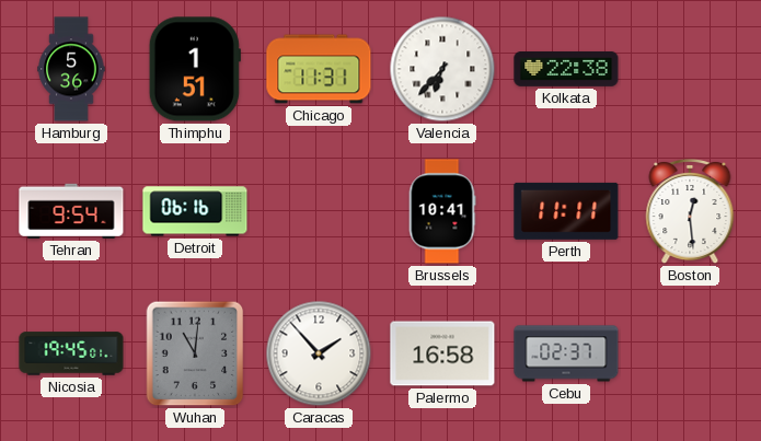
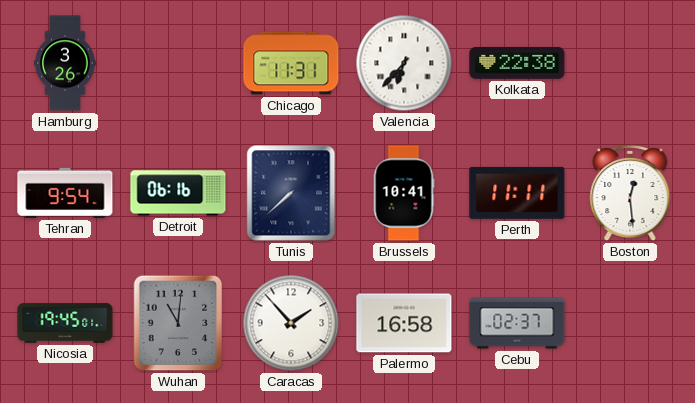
Hamburg: 5:36 -> 3:26
Thimphu: 1:51 -> none
Tunis: none -> 7:38
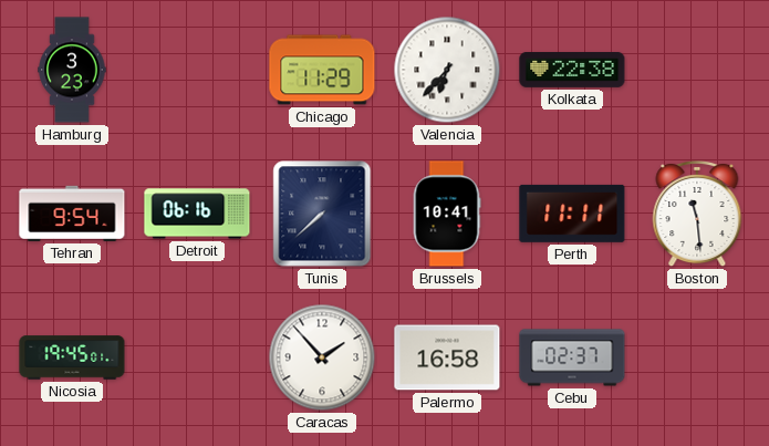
Hamburg: 3:26 -> 3:23
Chicago: 11:31 -> 11:29
Boston: 12:29 -> 11:29
Wuhan: 11:01 -> none
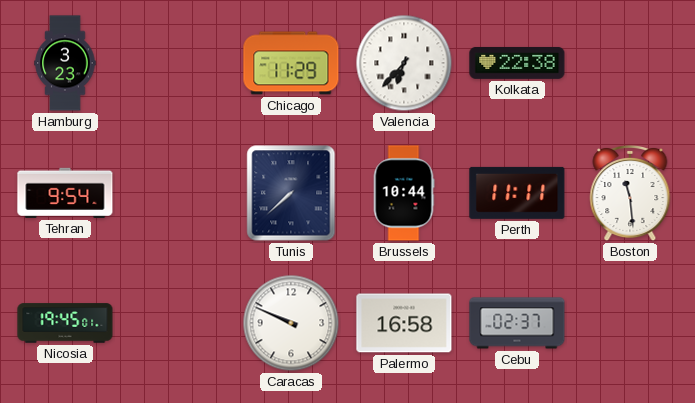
Detroit: 06:16 -> none
Brussels: 10:41 -> 10:44
Caracas: 1:53 -> 9:49
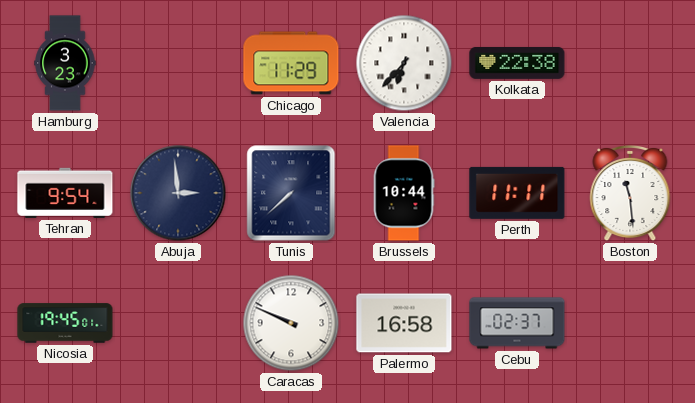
Abuja: none -> 2:59
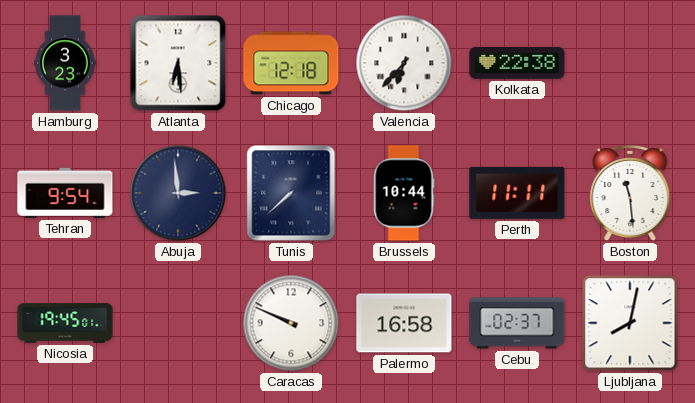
Atlanta: none -> 6:29
Chicago: 11:29 -> 12:18
Ljubljana: none -> 8:02
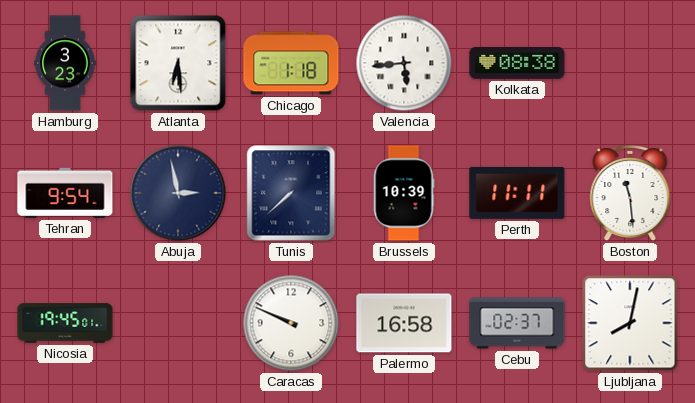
Chicago: 12:18 -> 1:18
Valencia: 6:37 -> 5:44
Kolkata: 22:38 -> 08:38
Abuja: 2:59 -> 2:58
Brussels: 10:44 -> 10:39
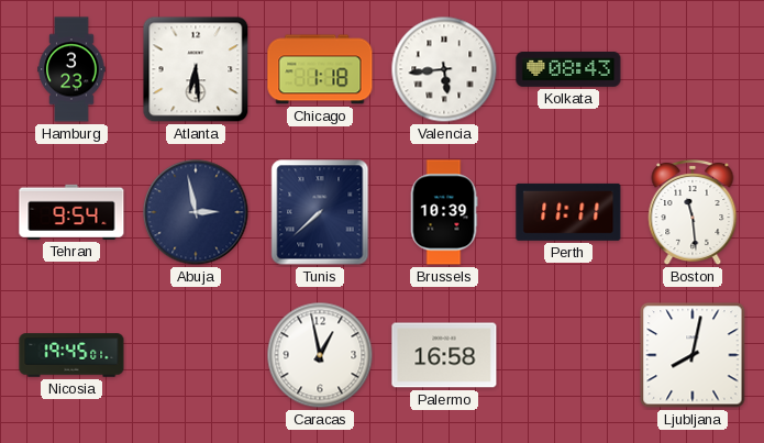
Kolkata: 08:38 -> 08:43
Caracas: 9:49 -> 12:58
Cebu: 02:37 -> none
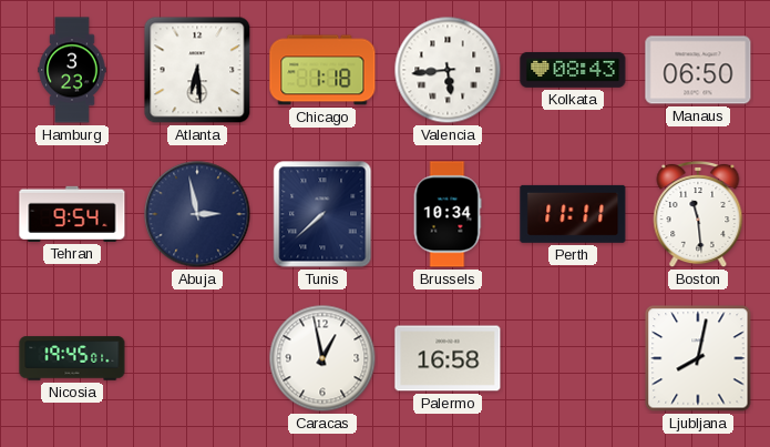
Manaus: none -> 06:50
Brussels: 10:39 -> 10:34
